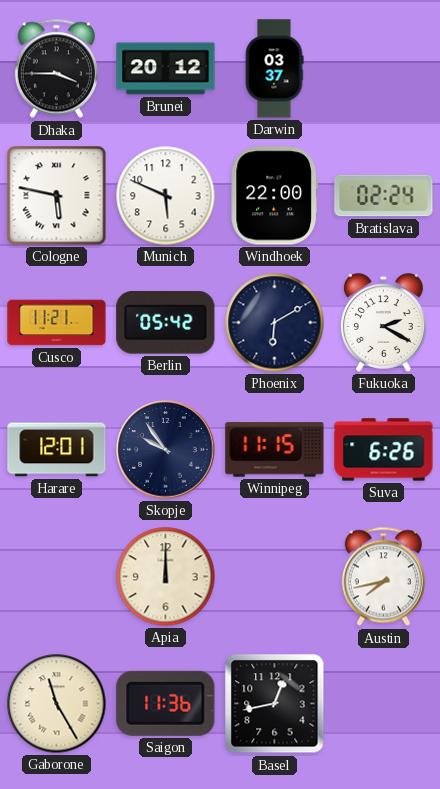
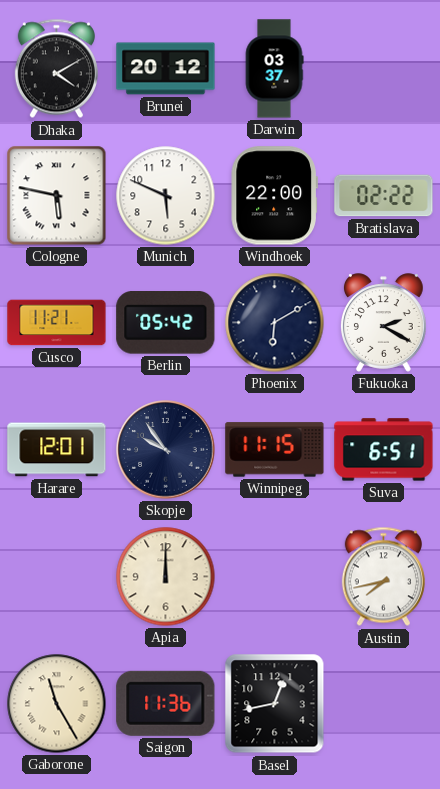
Dhaka: 3:45 -> 4:10
Bratislava: 02:24 -> 02:22
Suva: 6:26 -> 6:51
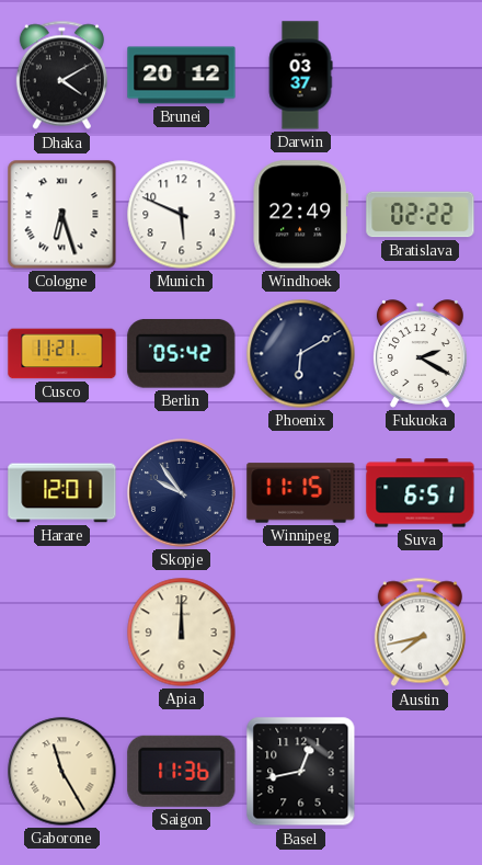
Cologne: 5:47 -> 6:27
Windhoek: 22:00 -> 22:49
